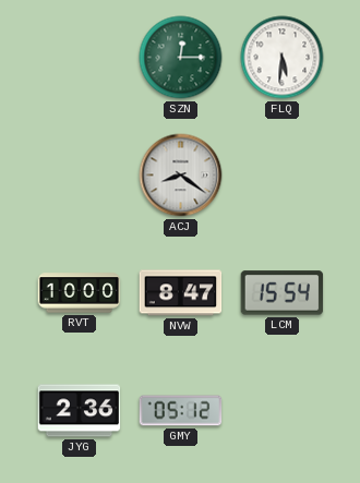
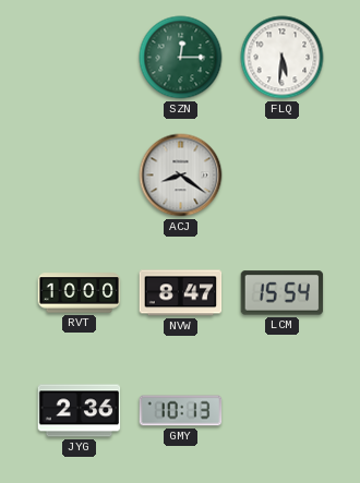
GMY: 05:12 -> 10:13
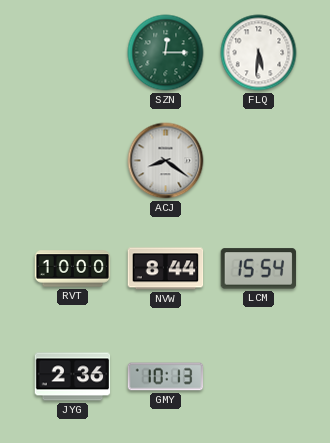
NVW: 8:47 -> 8:44
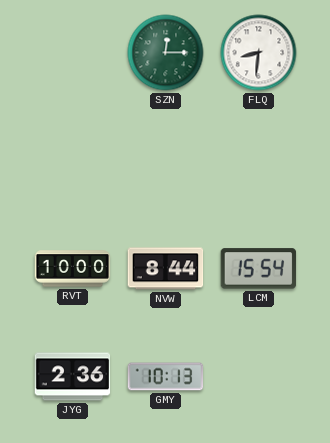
FLQ: 5:31 -> 8:31
ACJ: 8:21 -> none
